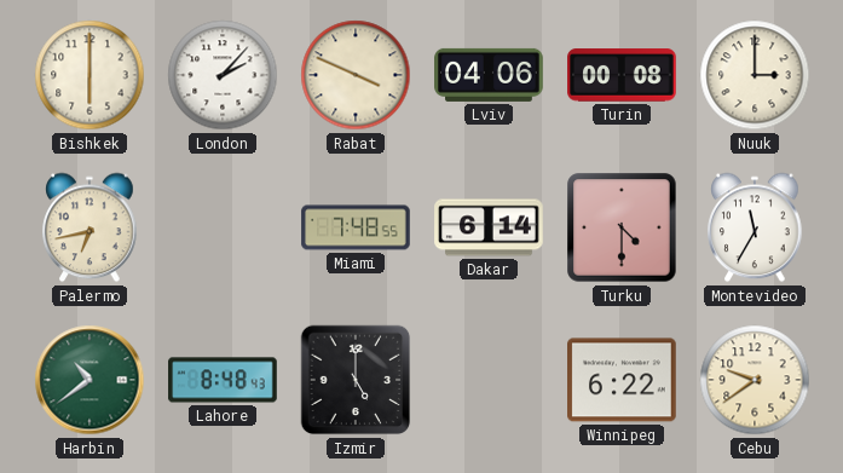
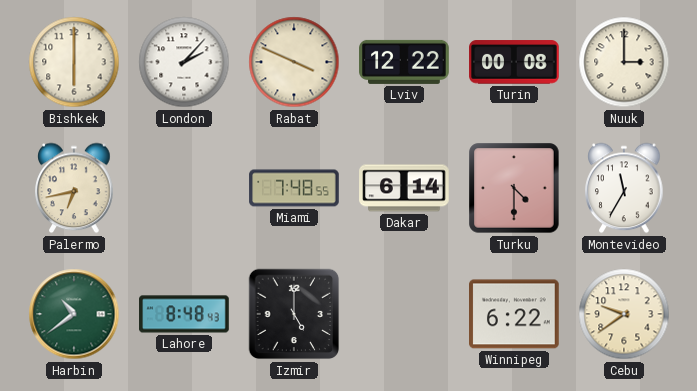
Lviv: 04:06 -> 12:22
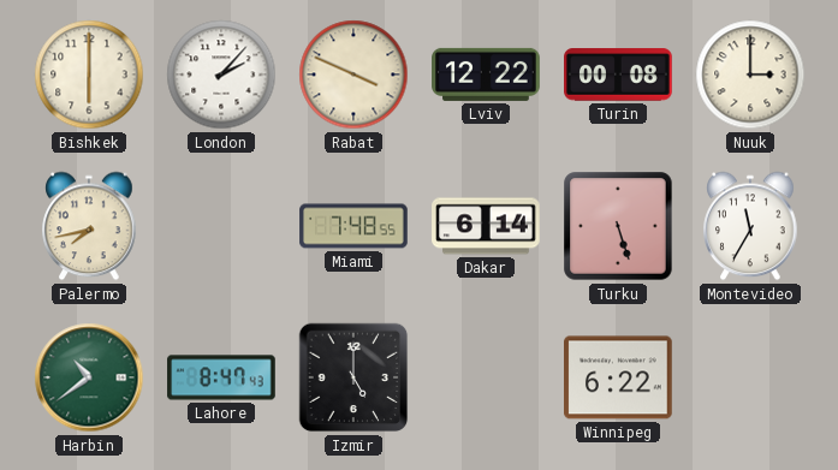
Palermo: 6:43 -> 7:43
Turku: 4:30 -> 5:27
Lahore: 8:48 -> 8:47
Cebu: 9:39 -> none
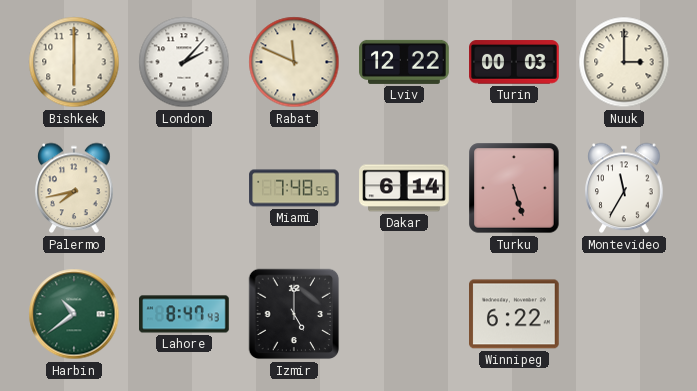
Rabat: 3:49 -> 11:49
Turin: 00:08 -> 00:03
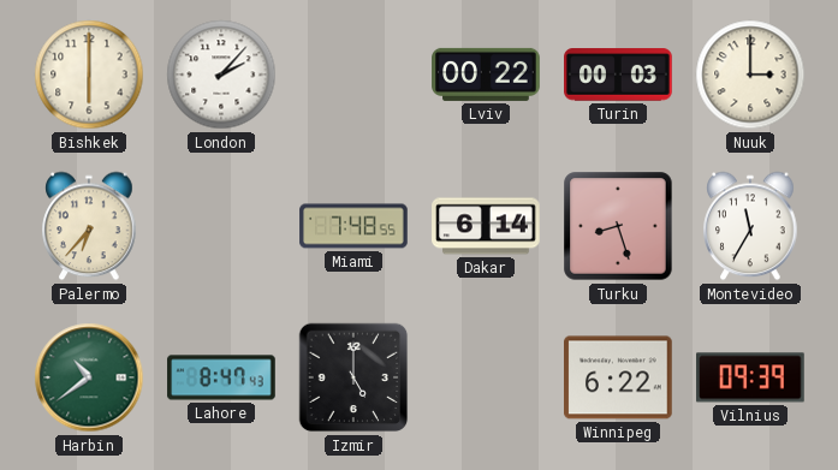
Rabat: 11:49 -> none
Lviv: 12:22 -> 00:22
Palermo: 7:43 -> 6:37
Turku: 5:27 -> 8:27
Vilnius: none -> 09:39
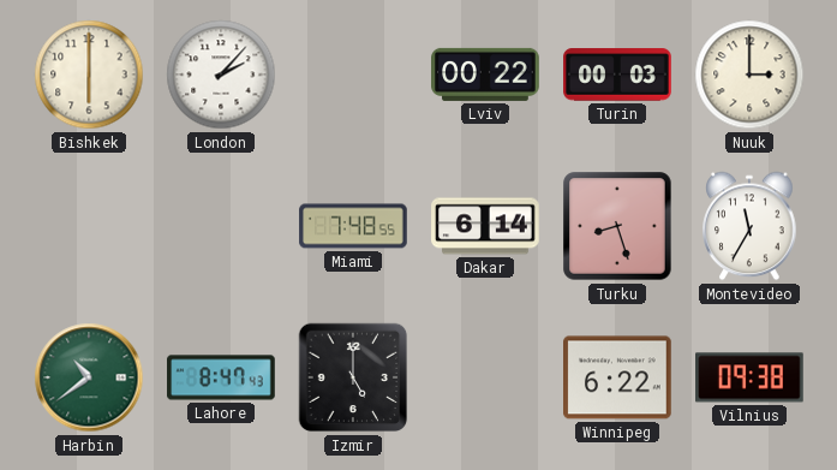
Palermo: 6:37 -> none
Vilnius: 09:39 -> 09:38
